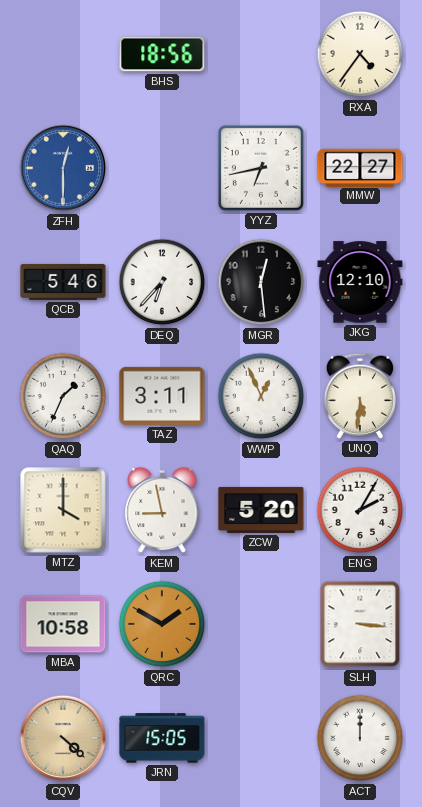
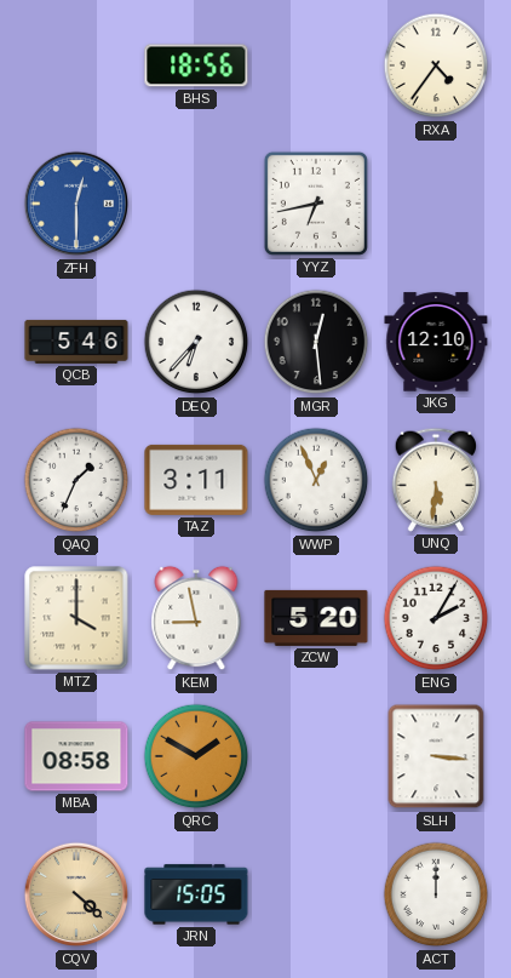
MMW: 22:27 -> none
MBA: 10:58 -> 08:58
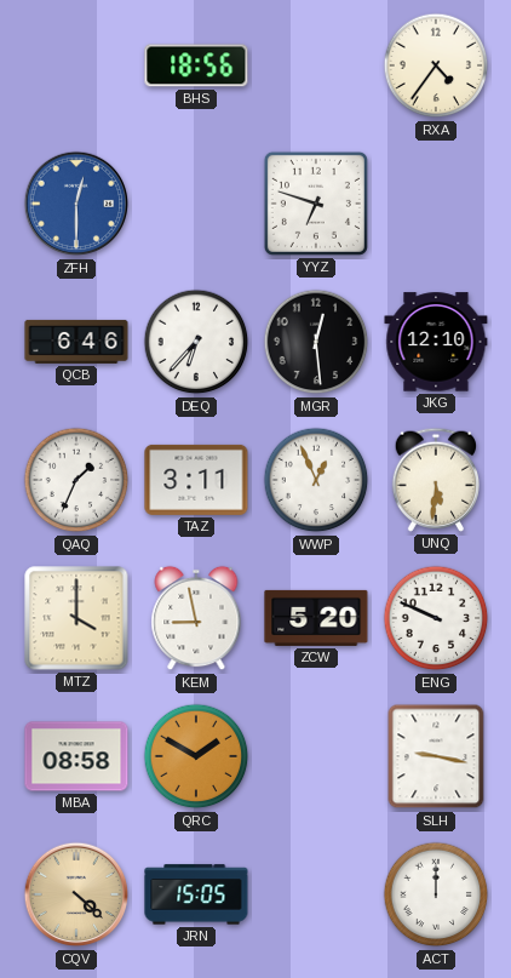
YYZ: 6:43 -> 6:48
QCB: 5:46 -> 6:46
ENG: 2:05 -> 9:49
SLH: 3:16 -> 9:17
